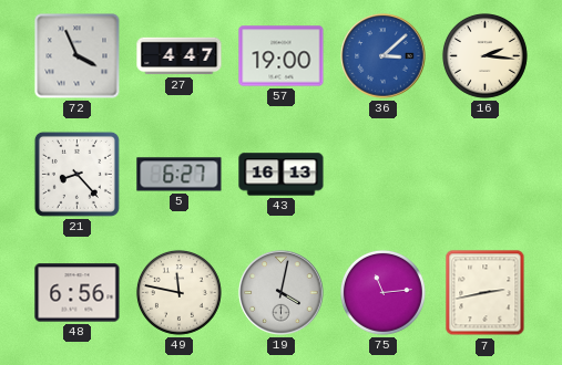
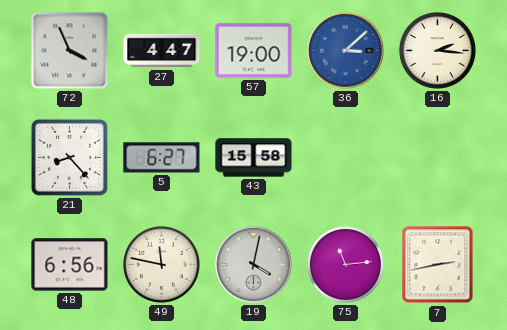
43: 16:13 -> 15:58
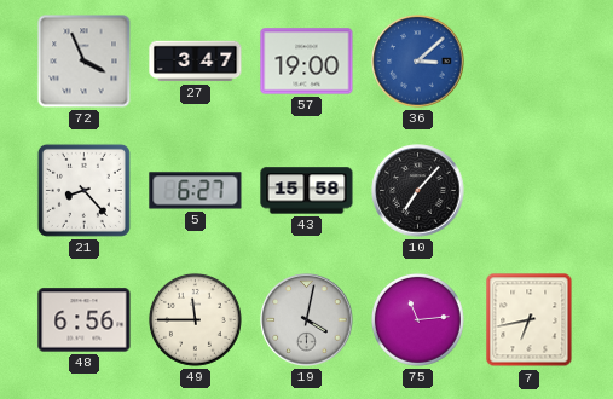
27: 4:47 -> 3:47
16: 2:16 -> none
10: none -> 7:07
49: 11:47 -> 11:45
7: 2:43 -> 6:43
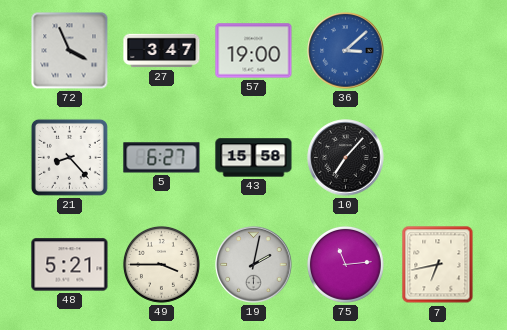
48: 6:56 -> 5:21
49: 11:45 -> 3:45
19: 4:02 -> 2:02
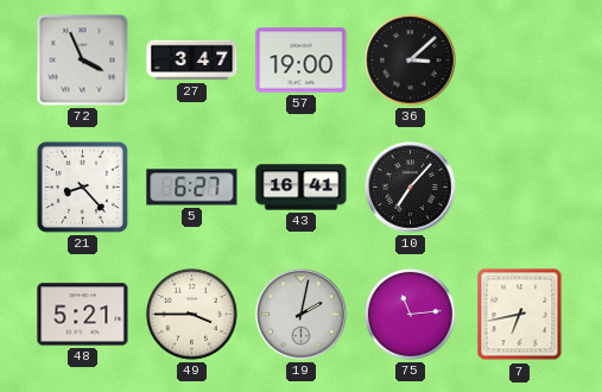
36 dial: blue -> black
43: 15:58 -> 16:41
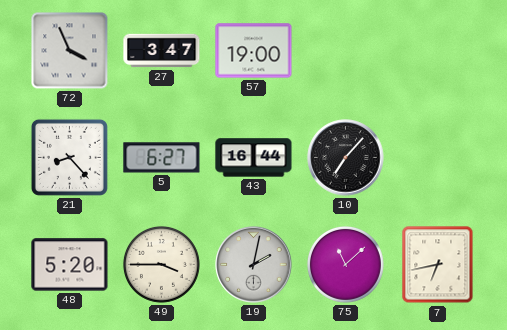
36: 3:08 -> none
43: 16:41 -> 16:44
48: 5:21 -> 5:20
75: 11:14 -> 11:08
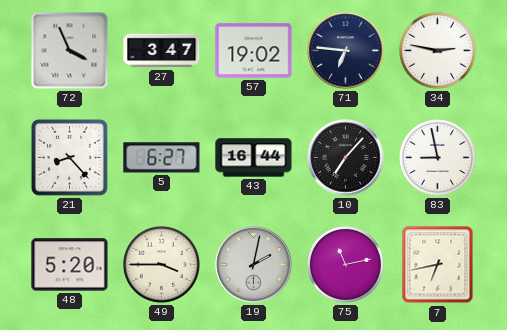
57: 19:00 -> 19:02
71: none -> 6:46
34: none -> 2:47
83: none -> 8:58
75: 11:08 -> 11:13
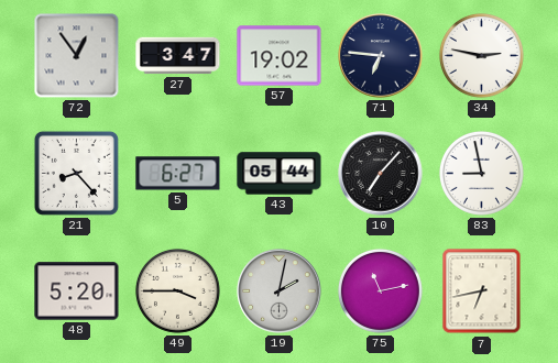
72: 3:56 -> 12:54
43: 16:44 -> 05:44
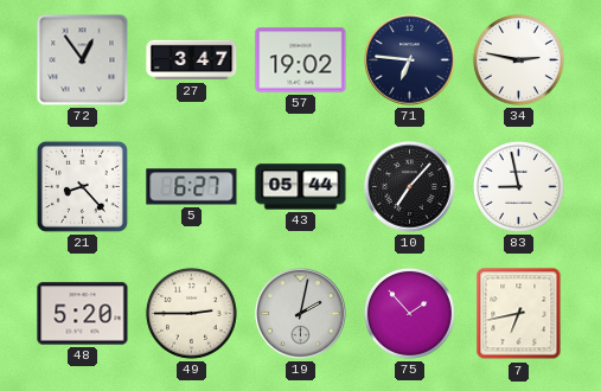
49: 3:45 -> 2:45
75: 11:13 -> 1:53
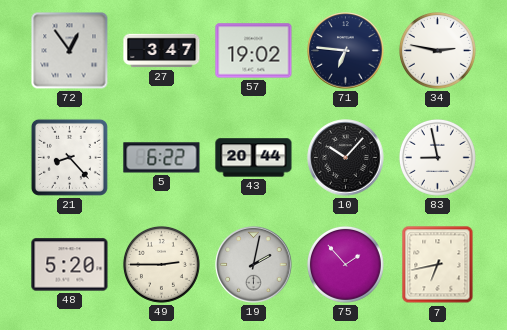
5: 6:27 -> 6:22
43: 05:44 -> 20:44
10: 7:07 -> 10:07
